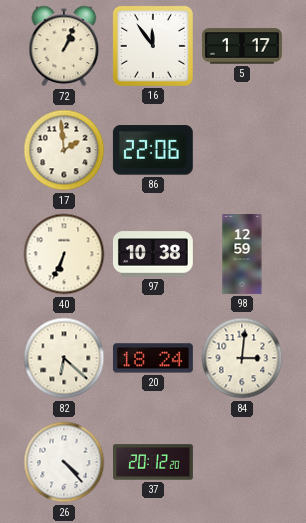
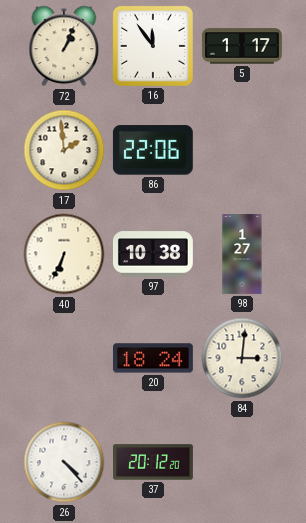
98: 12:59 -> 1:27
82: 6:22 -> none
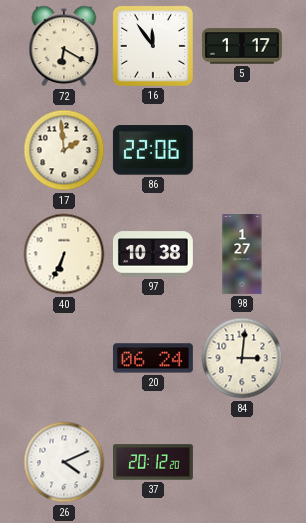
72: 1:04 -> 6:20
20: 18:24 -> 06:24
26: 4:23 -> 4:11
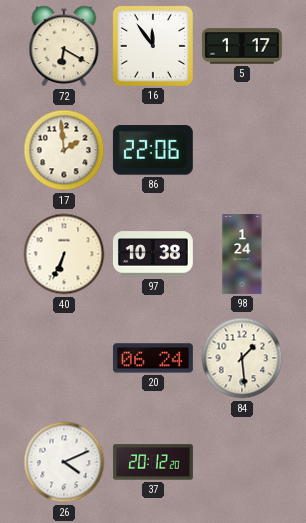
98: 1:27 -> 1:24
84: 3:01 -> 1:29
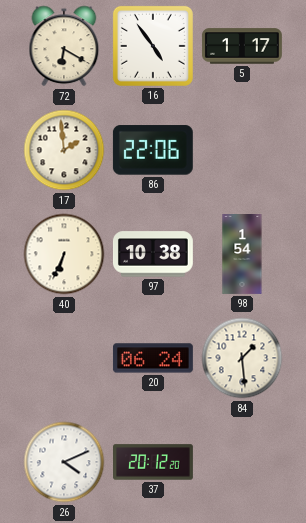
16: 11:54 -> 4:54
98: 1:24 -> 1:54
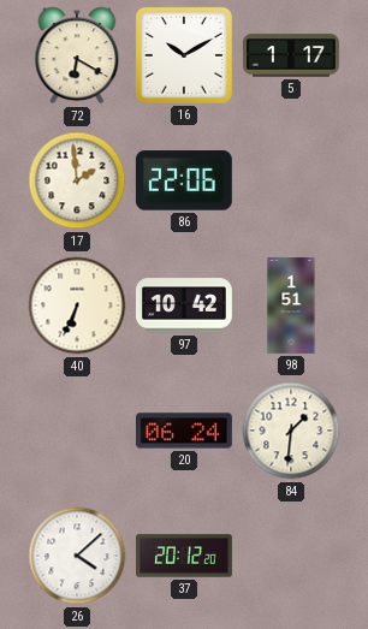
16: 4:54 -> 10:10
97: 10:38 -> 10:42
98: 1:54 -> 1:51
84: 1:29 -> 1:31
26: 4:11 -> 4:08
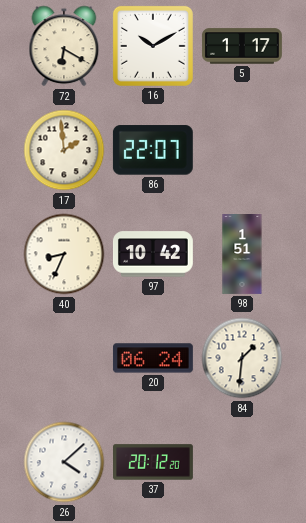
86: 22:06 -> 22:07
40: 6:34 -> 8:34
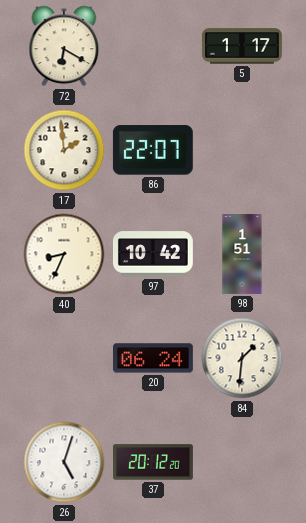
16: 10:10 -> none
26: 4:08 -> 5:03
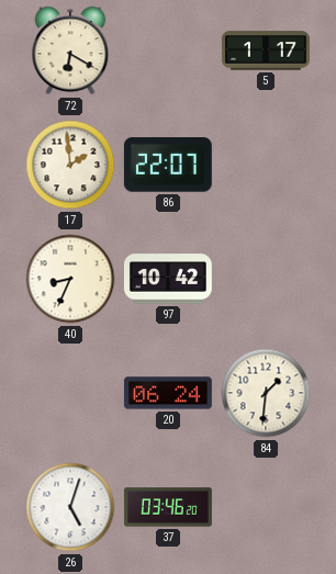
98: 1:51 -> none
37: 20:12 -> 03:46
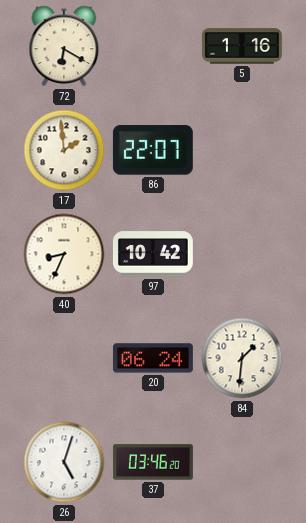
5: 1:17 -> 1:16
